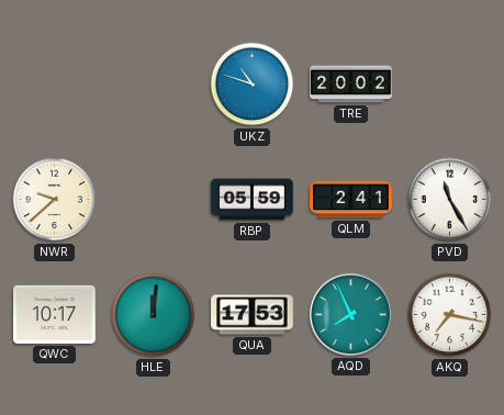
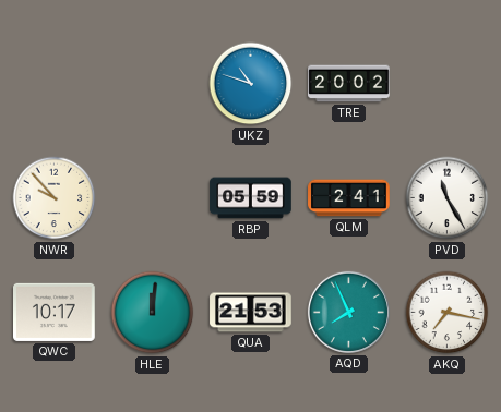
NWR: 9:38 -> 9:53
QUA: 17:53 -> 21:53
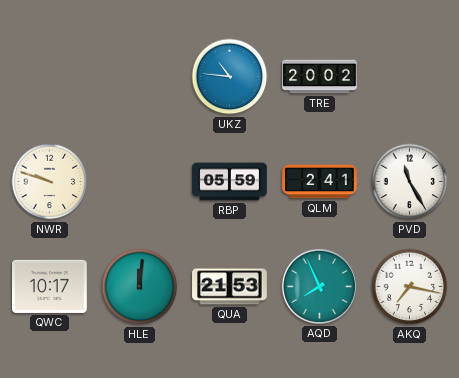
UKZ: 10:48 -> 10:46
NWR: 9:53 -> 9:48
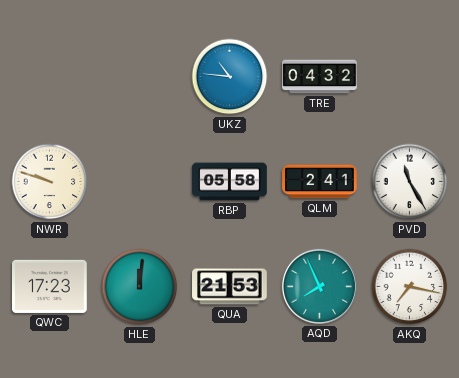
TRE: 20:02 -> 04:32
RBP: 05:59 -> 05:58
QWC: 10:17 -> 17:23
